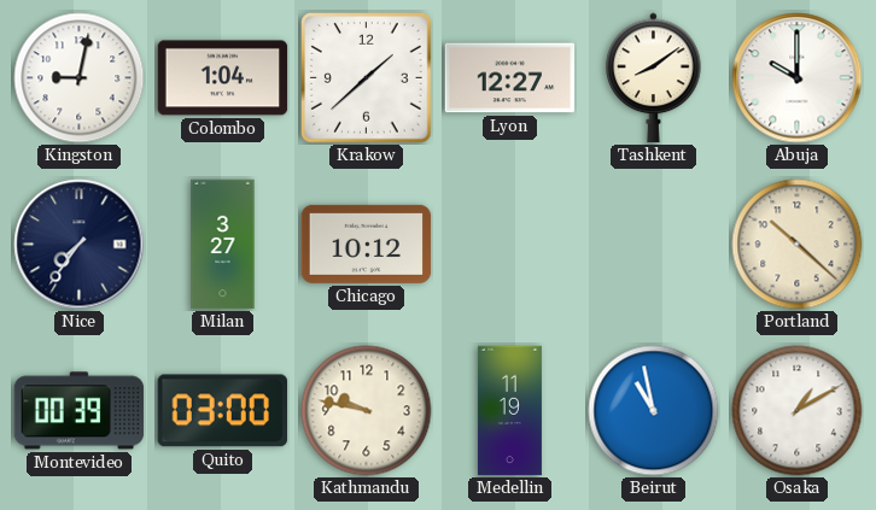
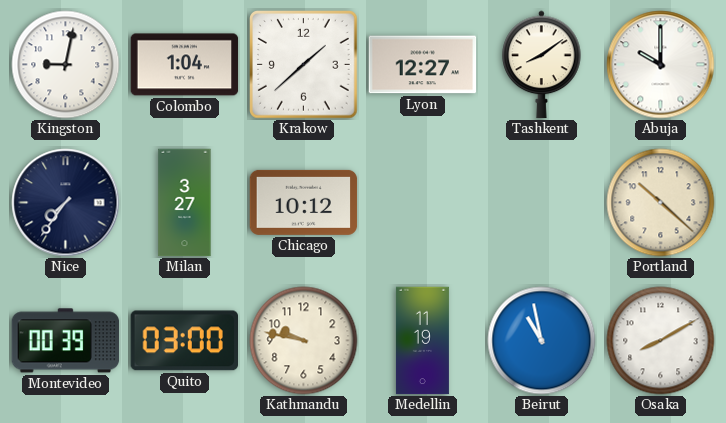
Osaka: 1:10 -> 8:10
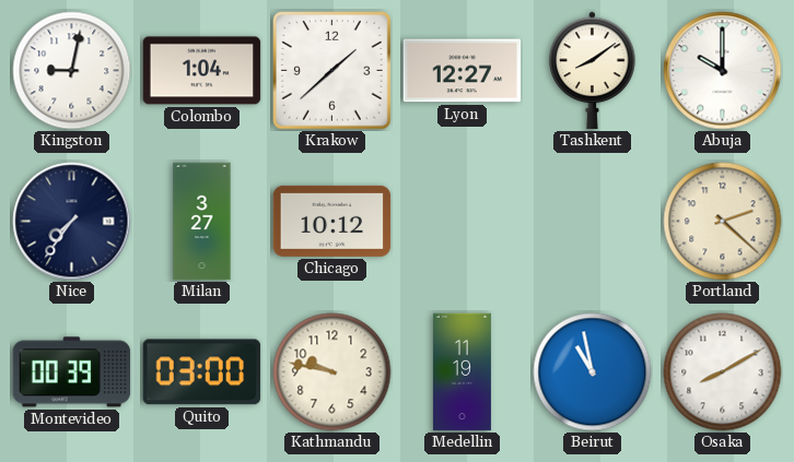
Portland: 10:22 -> 2:22
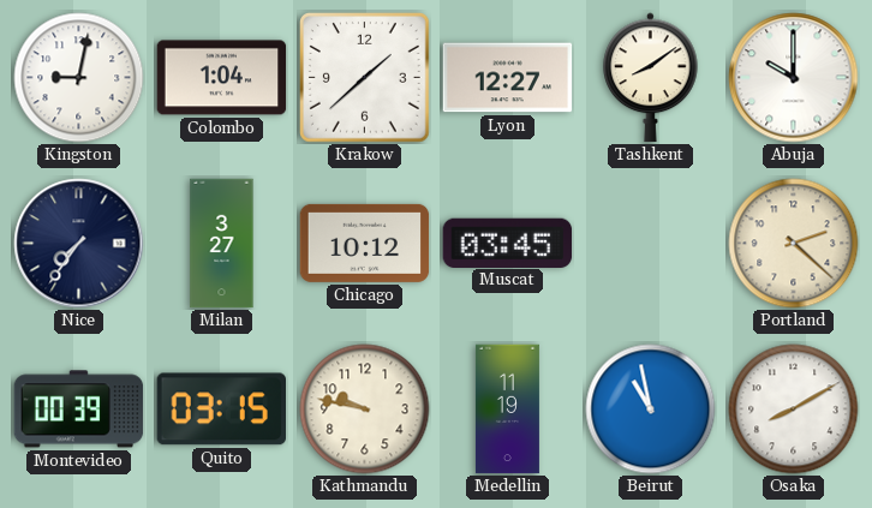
Muscat: none -> 03:45
Quito: 03:00 -> 03:15
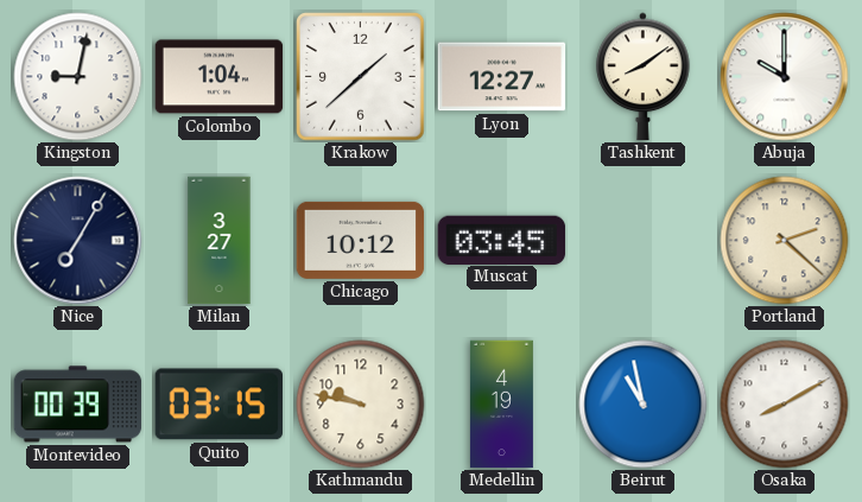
Nice: 7:36 -> 7:05
Medellin: 11:19 -> 4:19
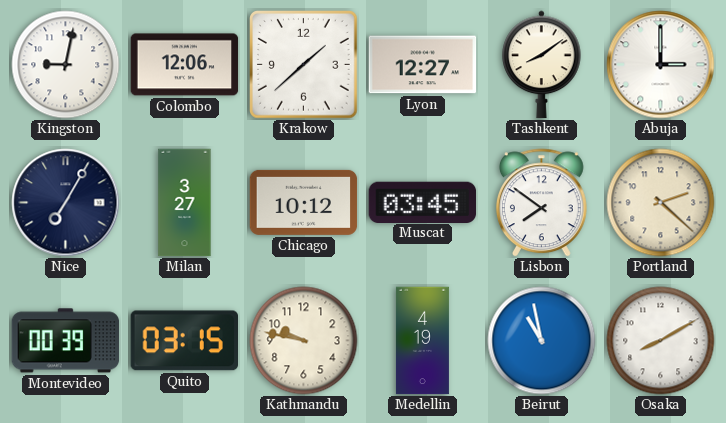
Colombo: 1:04 -> 12:06
Abuja: 10:00 -> 3:00
Lisbon: none -> 7:51
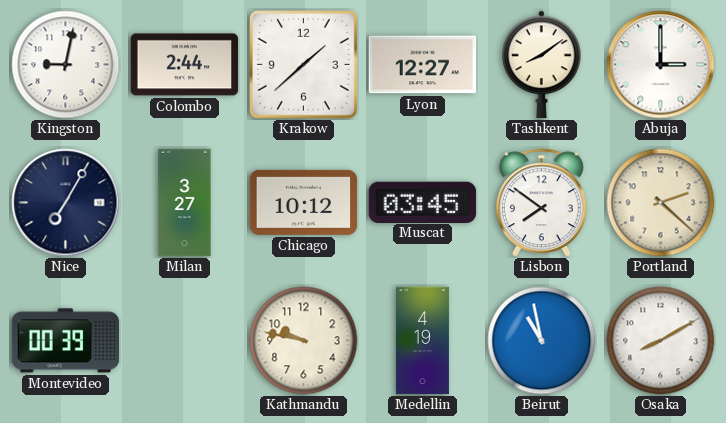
Colombo: 12:06 -> 2:44
Quito: 03:15 -> none
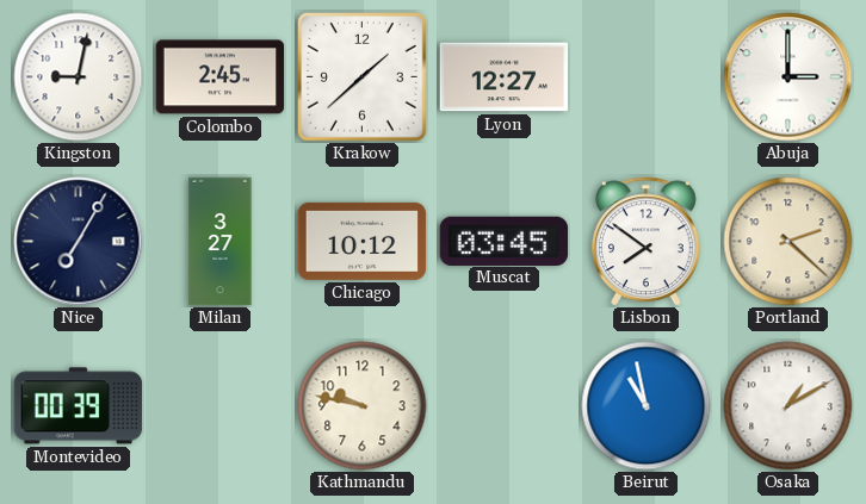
Colombo: 2:44 -> 2:45
Tashkent: 8:09 -> none
Medellin: 4:19 -> none
Osaka: 8:10 -> 1:10
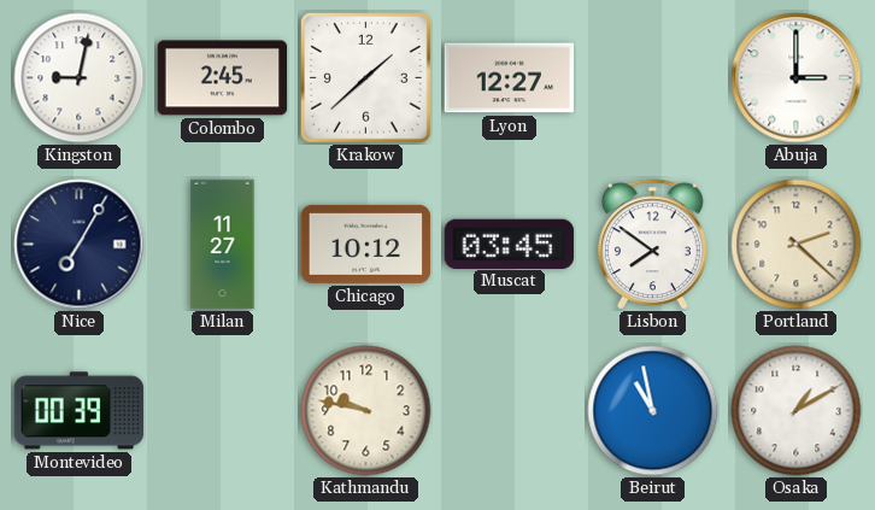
Milan: 3:27 -> 11:27
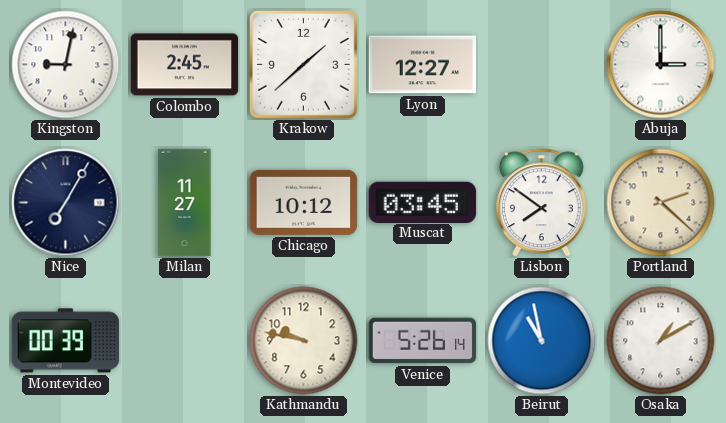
Venice: none -> 5:26
